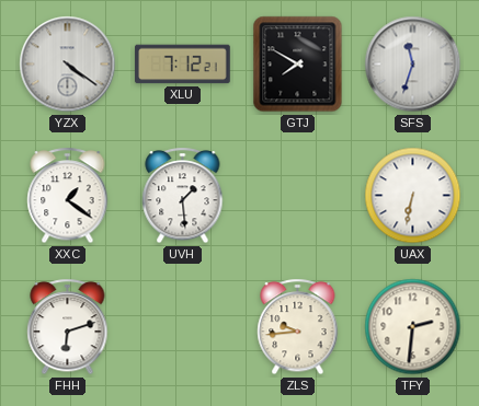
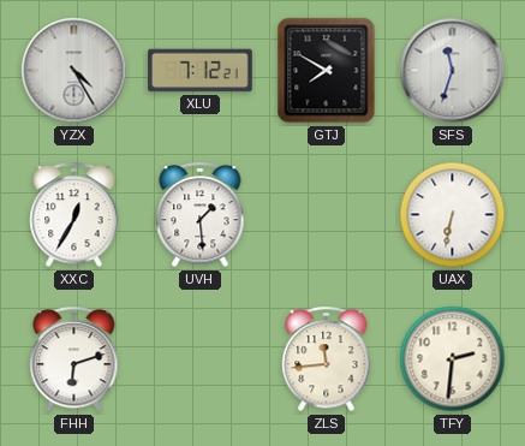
YZX: 4:21 -> 4:25
XXC: 1:21 -> 12:35
ZLS: 9:44 -> 11:44
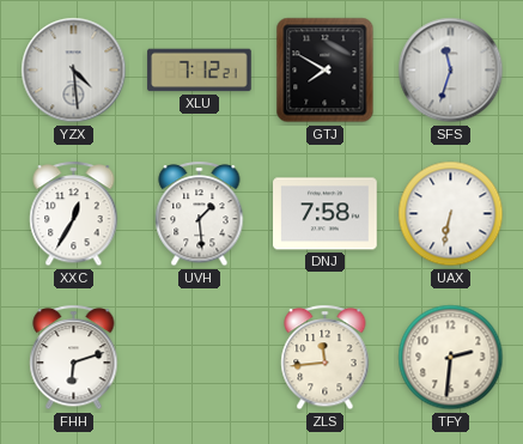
YZX: 4:25 -> 4:29
DNJ: none -> 7:58
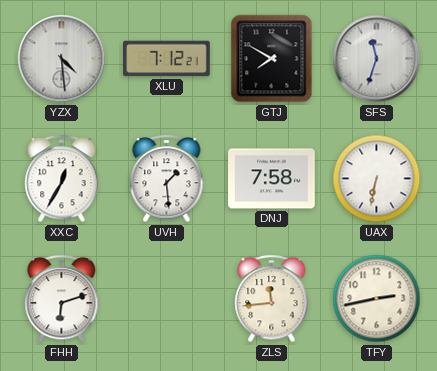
TFY: 2:31 -> 2:43
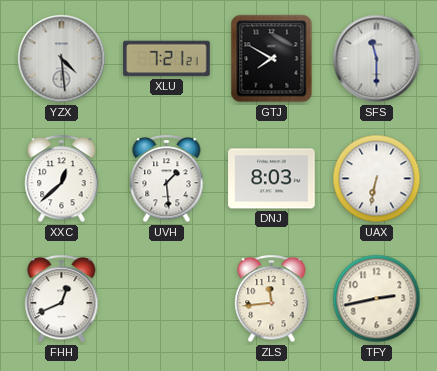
XLU: 7:12 -> 7:21
SFS: 11:33 -> 11:30
XXC: 12:35 -> 12:38
DNJ: 7:58 -> 8:03
FHH: 6:12 -> 12:41
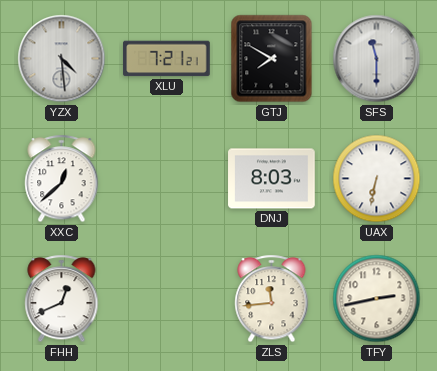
UVH: 1:29 -> none
